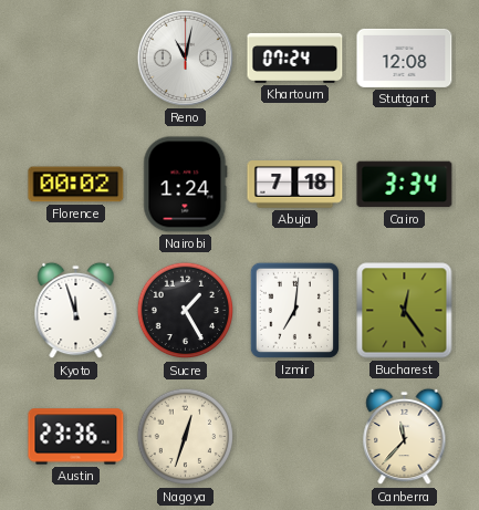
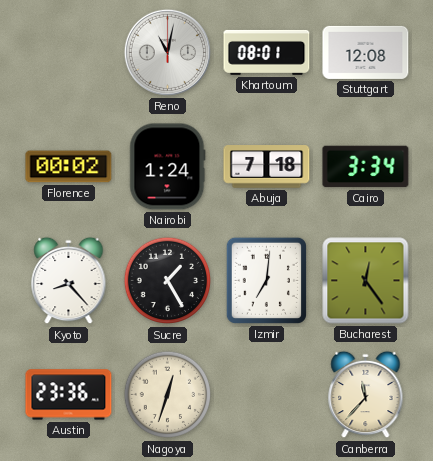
Khartoum: 07:24 -> 08:01
Kyoto: 11:57 -> 8:23
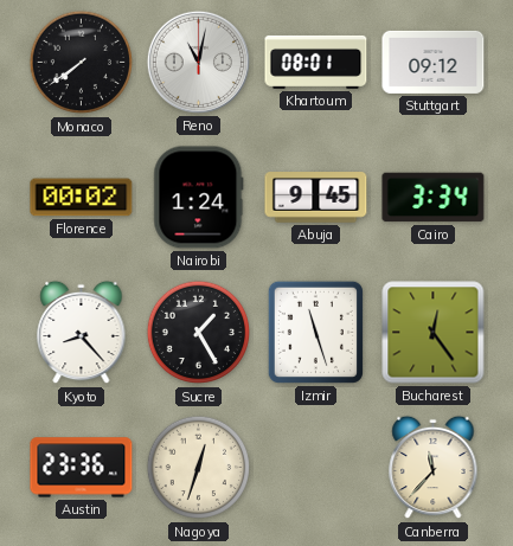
Monaco: none -> 7:39
Stuttgart: 12:08 -> 09:12
Abuja: 7:18 -> 9:45
Izmir: 7:01 -> 11:27
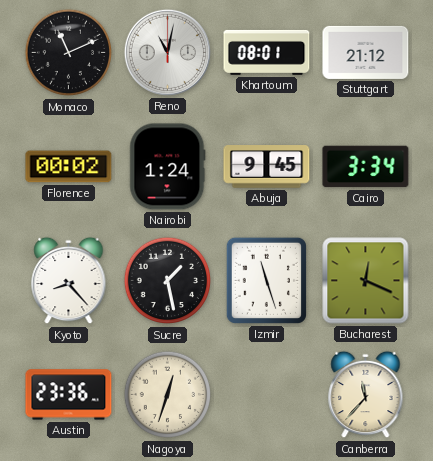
Monaco: 7:39 -> 11:11
Stuttgart: 09:12 -> 21:12
Sucre: 1:25 -> 1:28
Bucharest: 12:24 -> 12:19
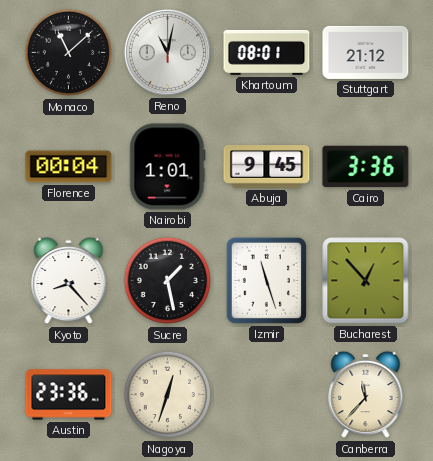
Monaco: 11:11 -> 11:08
Florence: 00:02 -> 00:04
Nairobi: 1:24 -> 1:01
Cairo: 3:34 -> 3:36
Bucharest: 12:19 -> 12:53
